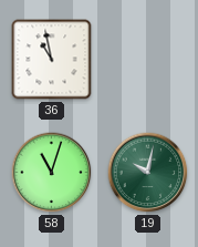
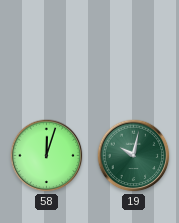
36: 10:58 -> none
58: 11:03 -> 12:03
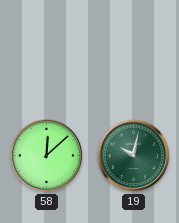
58: 12:03 -> 12:08
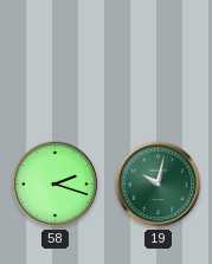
58: 12:08 -> 2:18
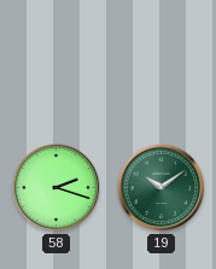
19: 10:02 -> 10:09
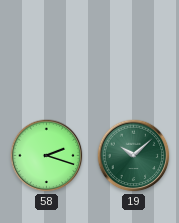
19: 10:09 -> 10:08
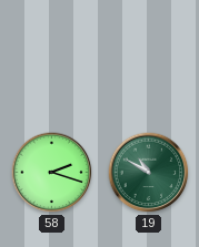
19: 10:08 -> 10:50
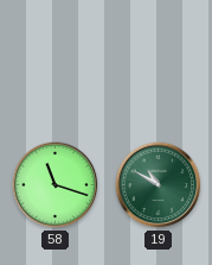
58: 2:18 -> 11:18
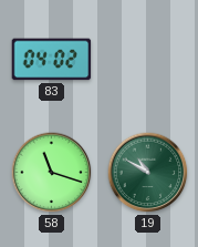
83: none -> 04:02
